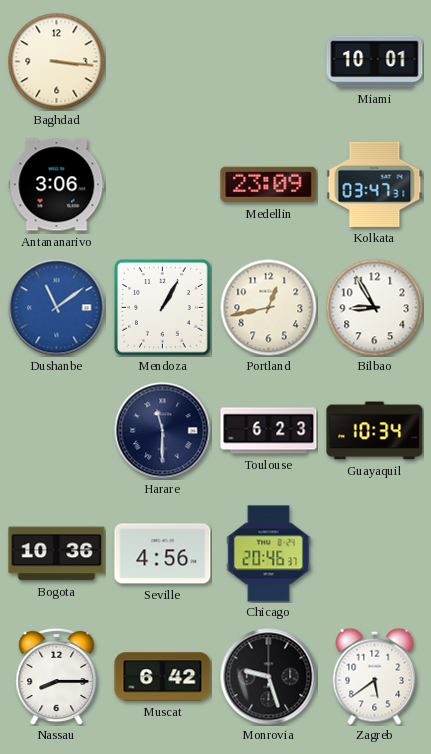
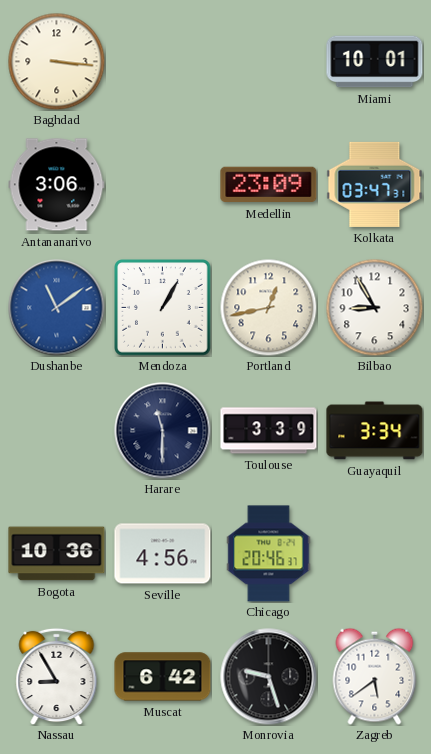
Toulouse: 6:23 -> 3:39
Guayaquil: 10:34 -> 3:34
Nassau: 8:15 -> 8:55
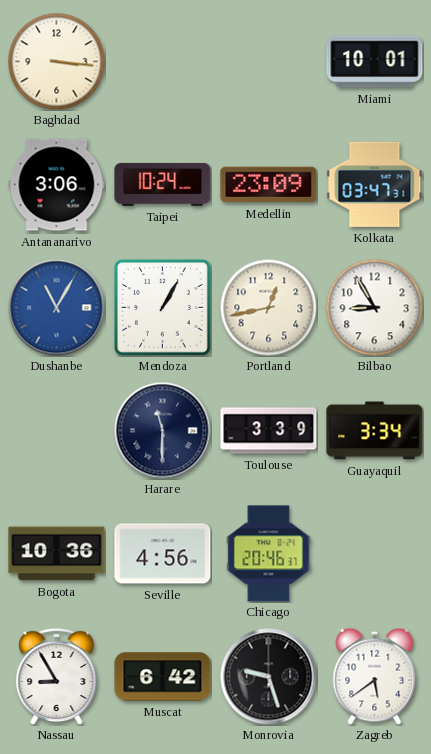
Taipei: none -> 10:24
Dushanbe: 11:09 -> 11:05
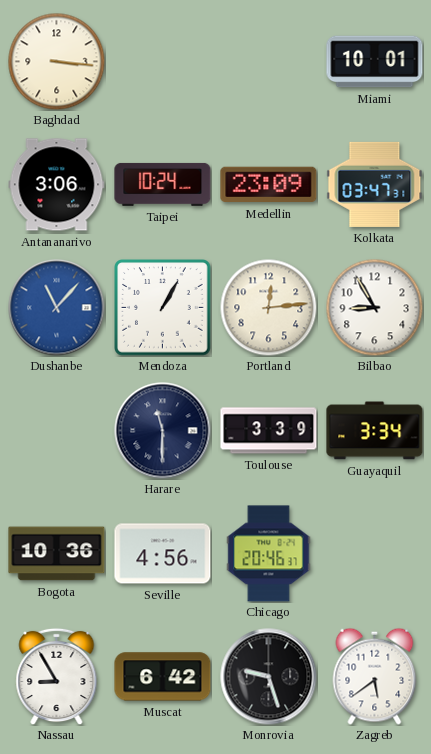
Dushanbe: 11:05 -> 11:07
Portland: 12:43 -> 12:14
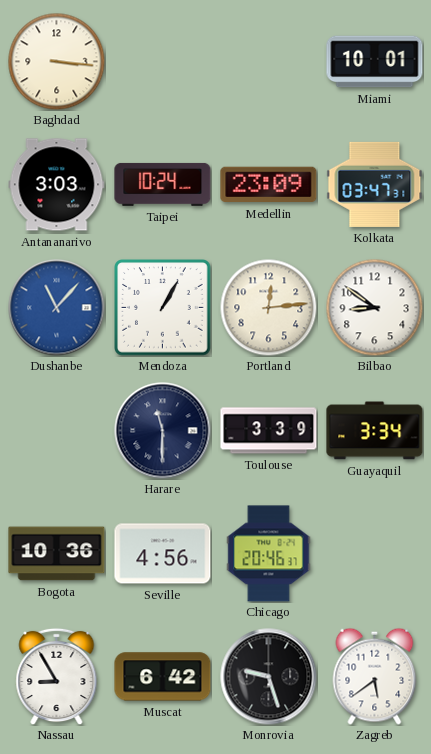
Antananarivo: 3:06 -> 3:03
Bilbao: 8:55 -> 8:51
